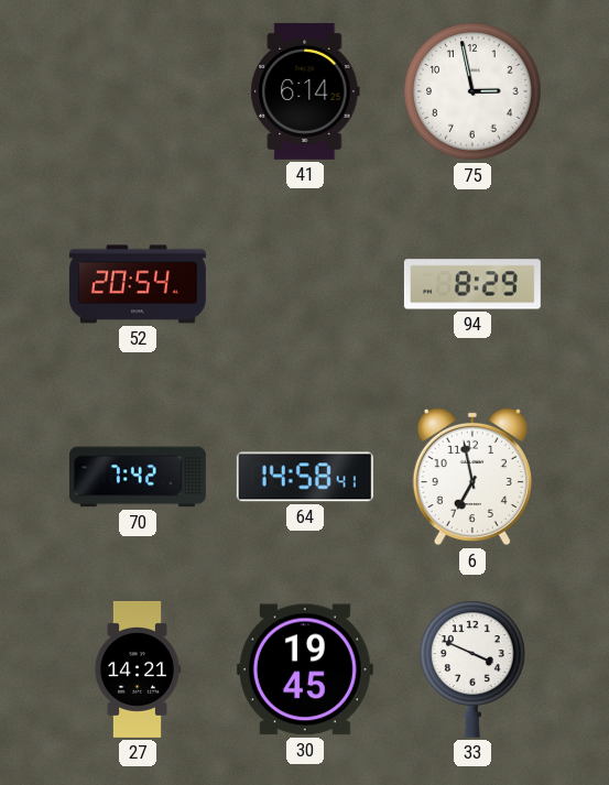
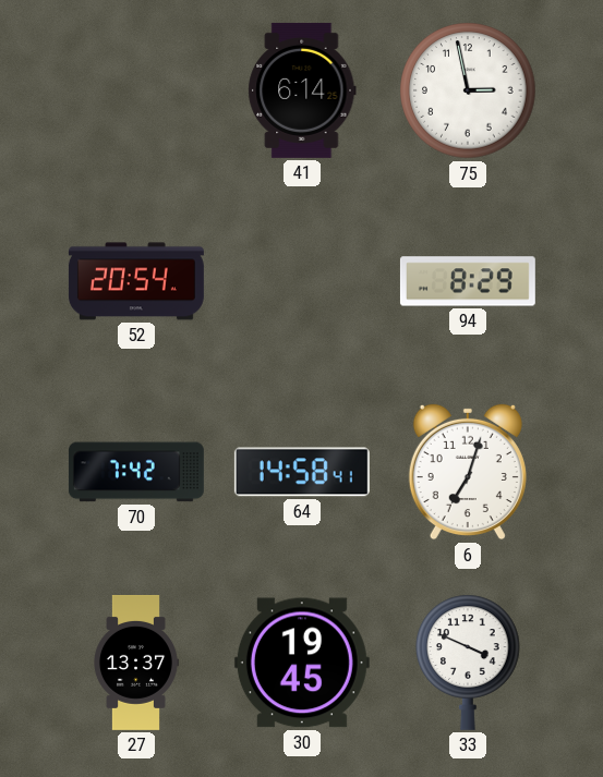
6: 6:58 -> 7:03
27: 14:21 -> 13:37
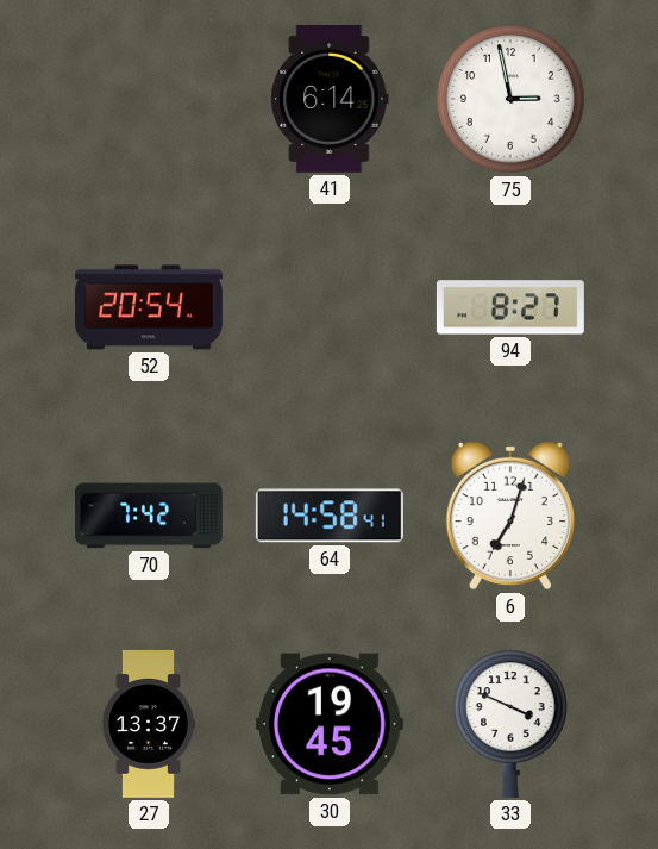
94: 8:29 -> 8:27
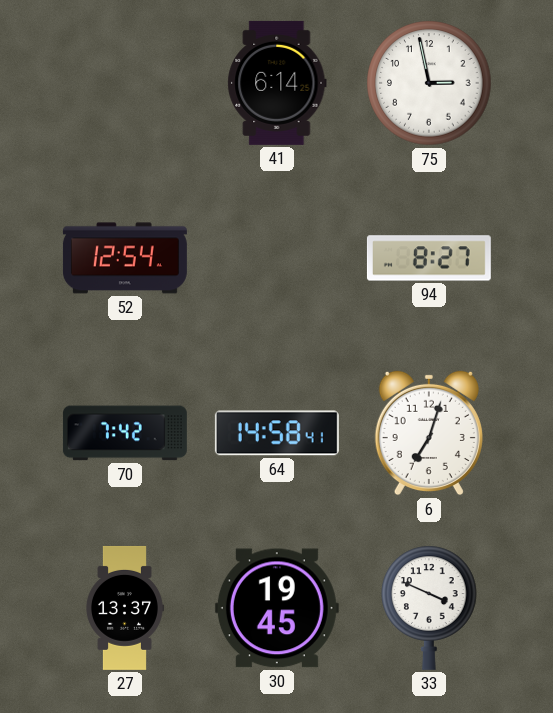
52: 20:54 -> 12:54
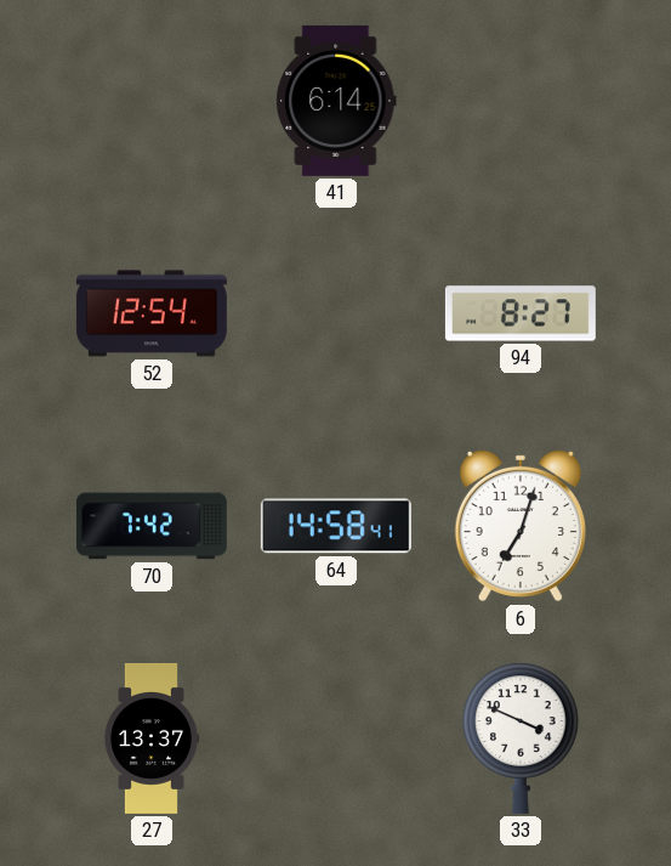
75: 2:58 -> none
30: 19:45 -> none
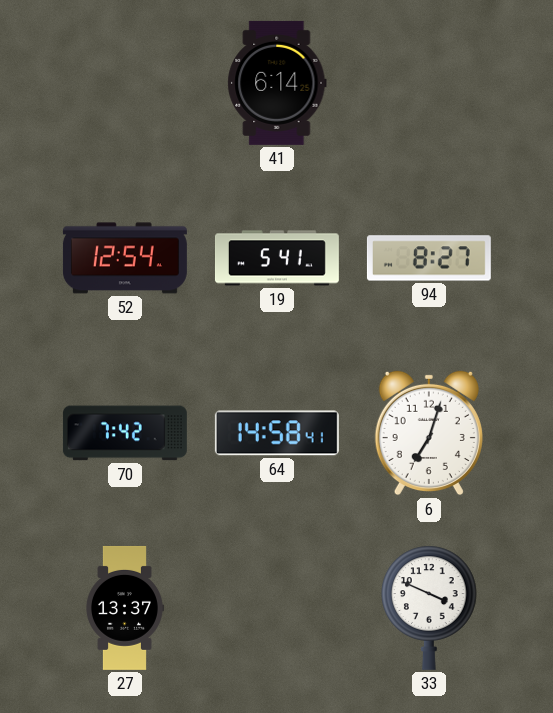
19: none -> 5:41
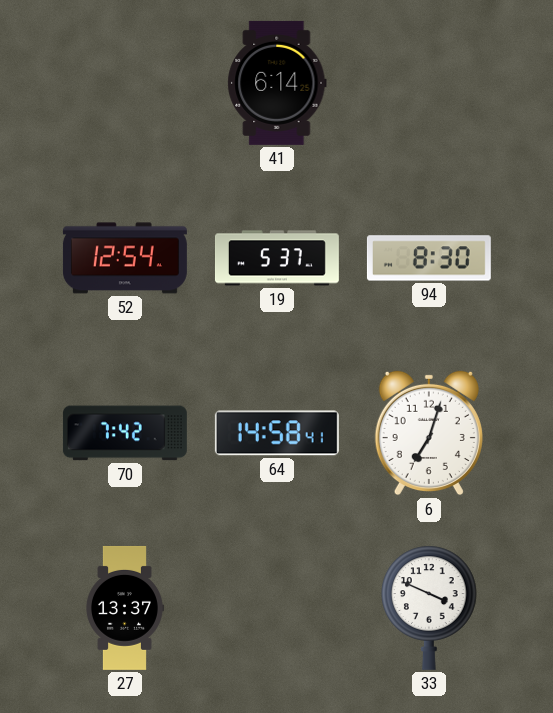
19: 5:41 -> 5:37
94: 8:27 -> 8:30
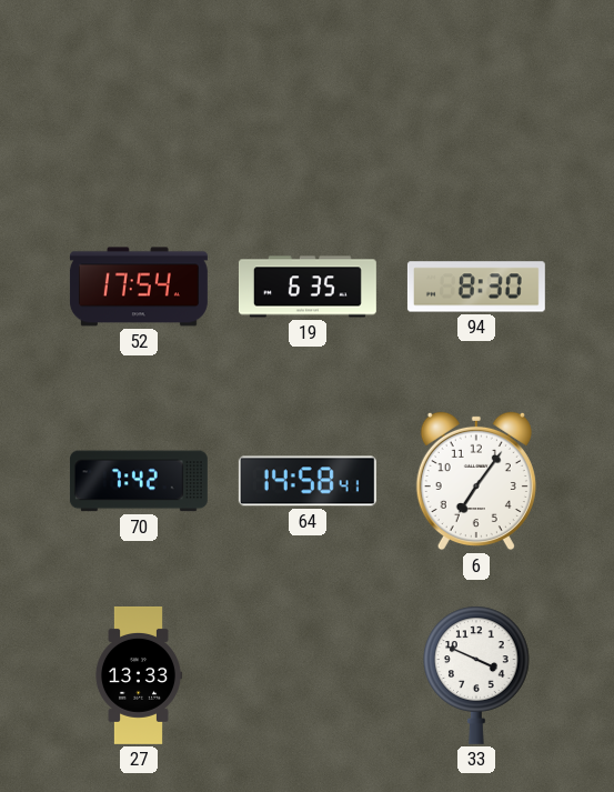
41: 6:14 -> none
52: 12:54 -> 17:54
19: 5:37 -> 6:35
6: 7:03 -> 7:06
27: 13:37 -> 13:33
